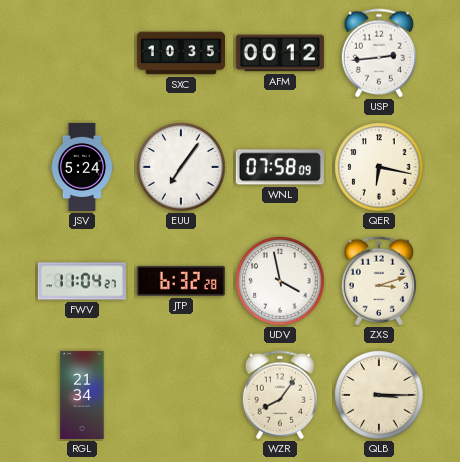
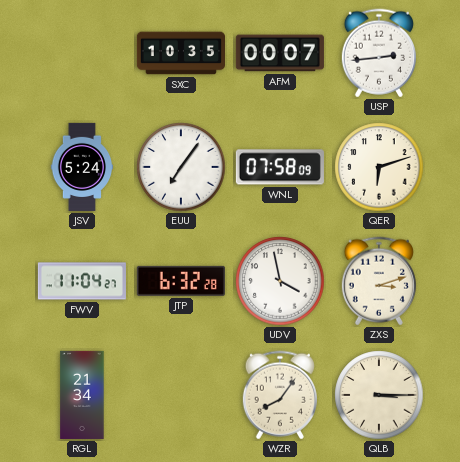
AFM: 00:12 -> 00:07
QER: 6:17 -> 6:12
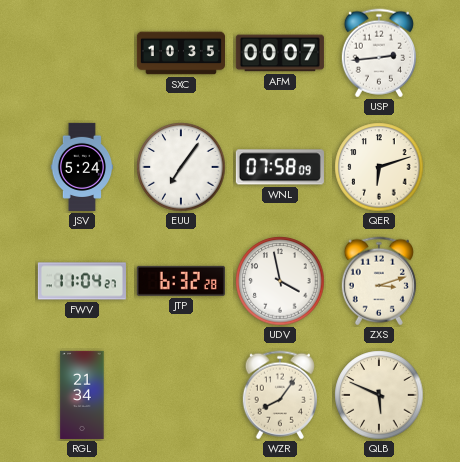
QLB: 3:15 -> 5:49
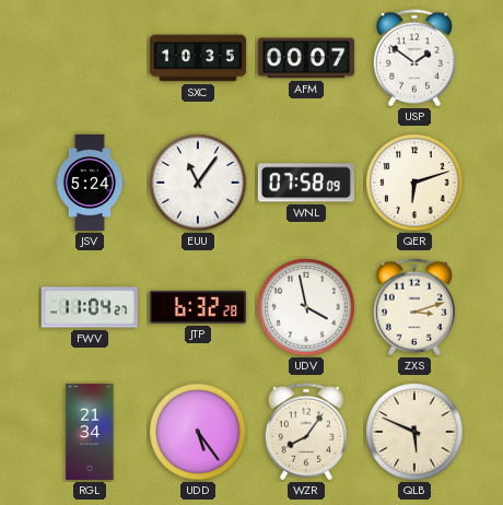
USP: 2:44 -> 1:51
EUU: 7:06 -> 11:06
UDD: none -> 5:24
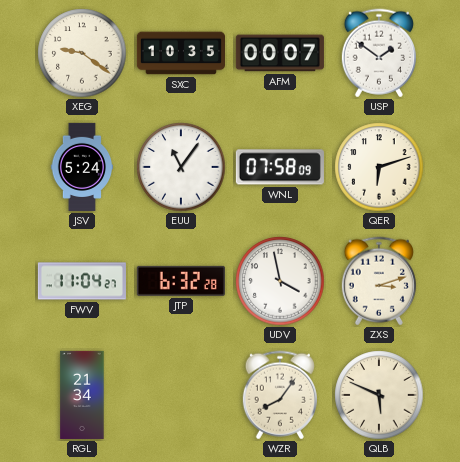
XEG: none -> 9:21
UDD: 5:24 -> none
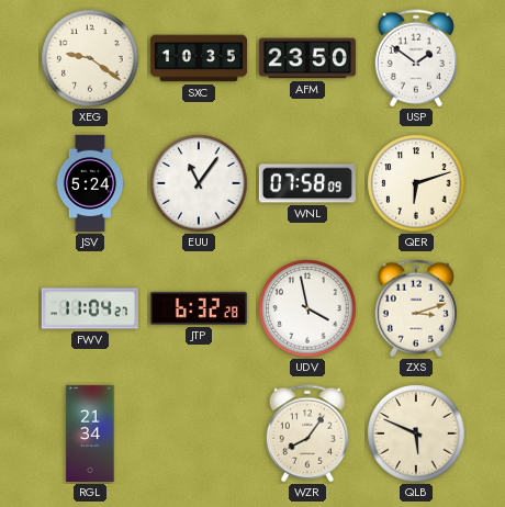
AFM: 00:07 -> 23:50
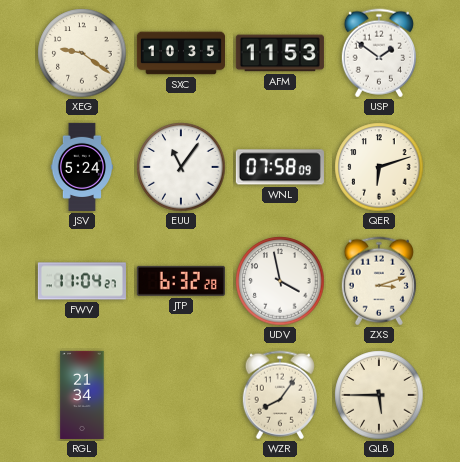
AFM: 23:50 -> 11:53
QLB: 5:49 -> 5:45
